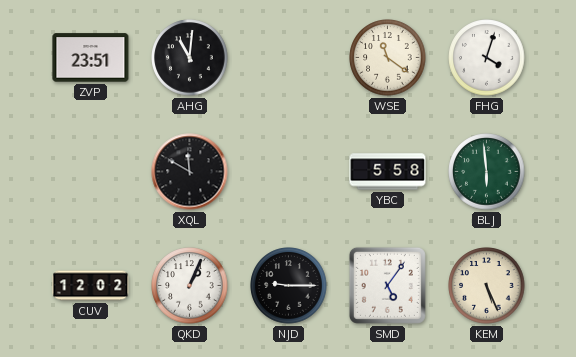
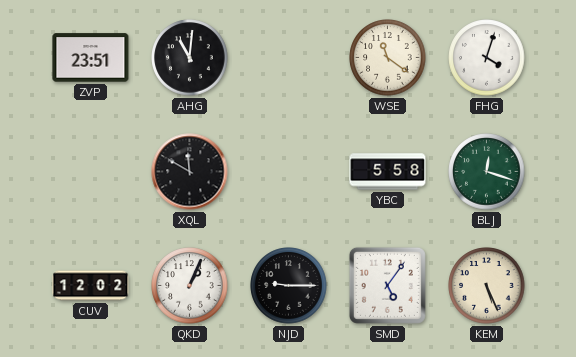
BLJ: 5:59 -> 12:18
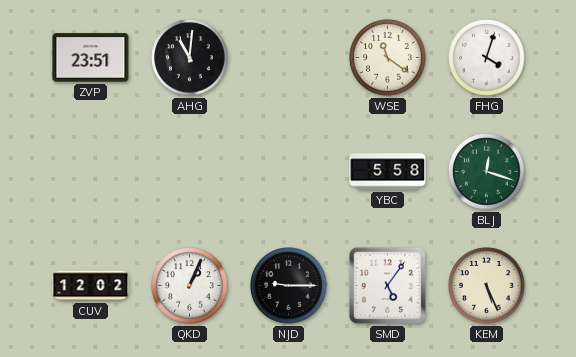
XQL: 11:50 -> none
